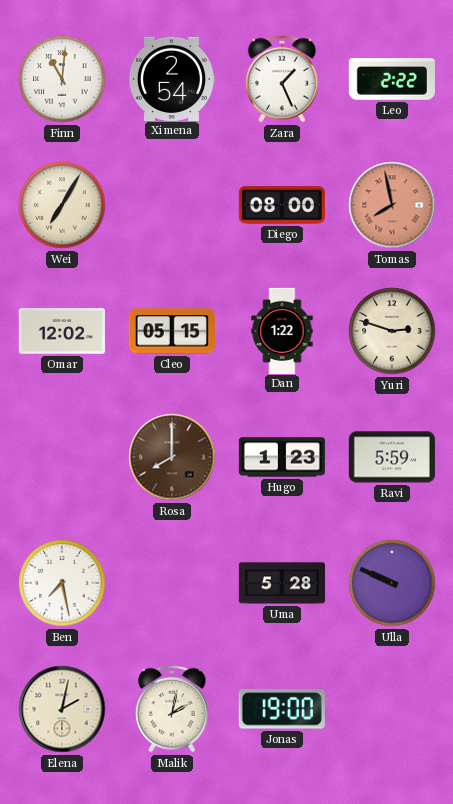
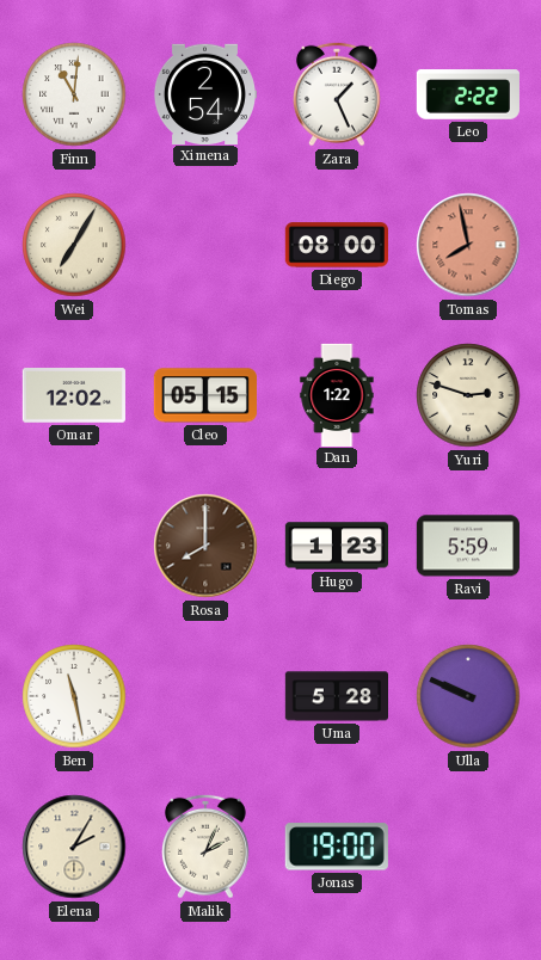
Ben: 7:28 -> 11:28
Elena: 2:02 -> 2:05
Malik: 2:02 -> 2:04
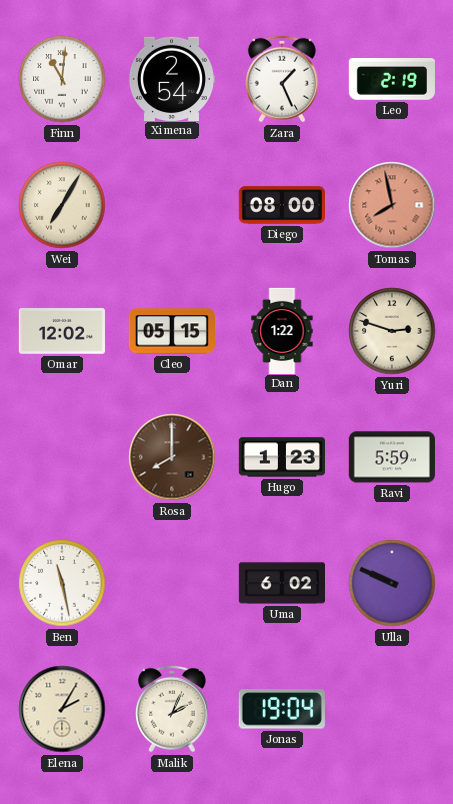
Leo: 2:22 -> 2:19
Uma: 5:28 -> 6:02
Jonas: 19:00 -> 19:04
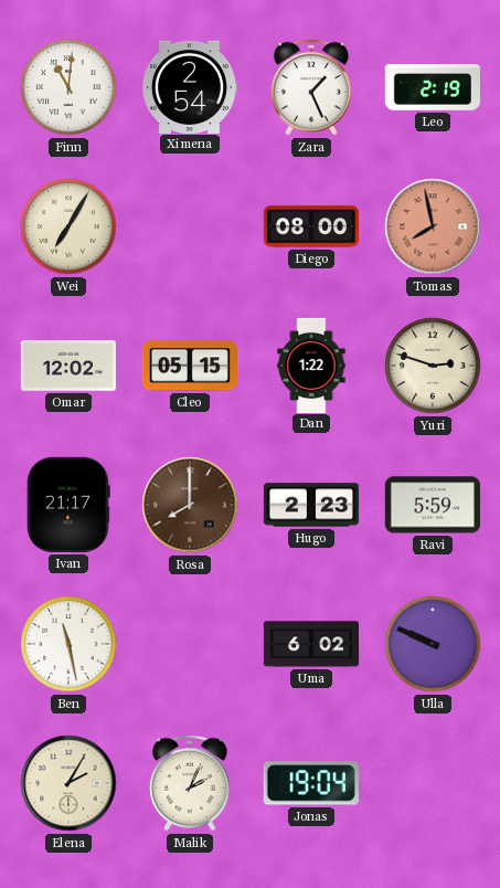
Ivan: none -> 21:17
Hugo: 1:23 -> 2:23
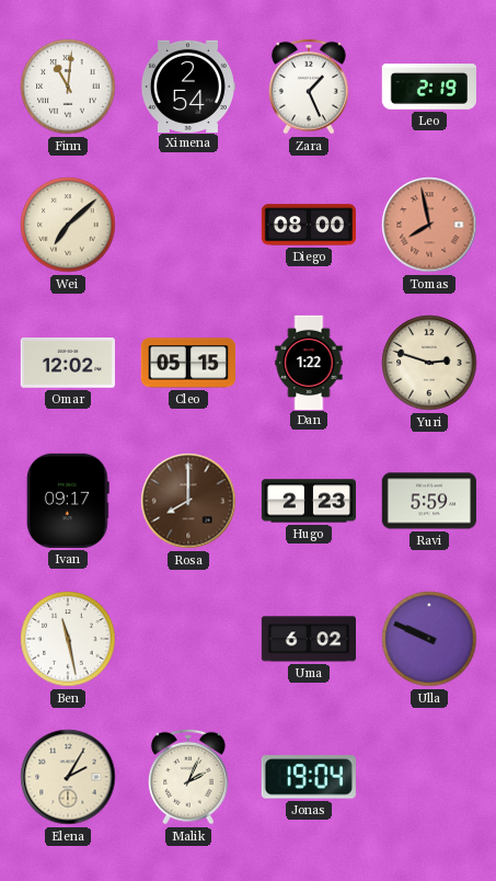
Wei: 7:05 -> 7:08
Ivan: 21:17 -> 09:17
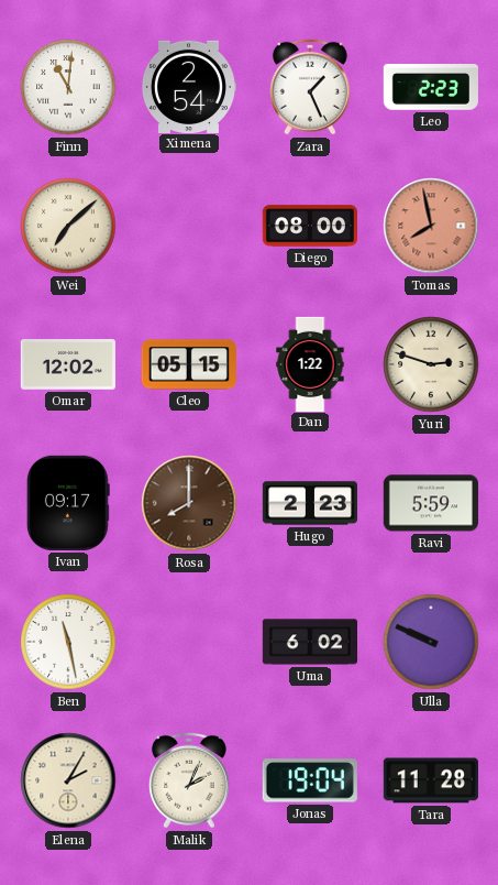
Leo: 2:19 -> 2:23
Tara: none -> 11:28
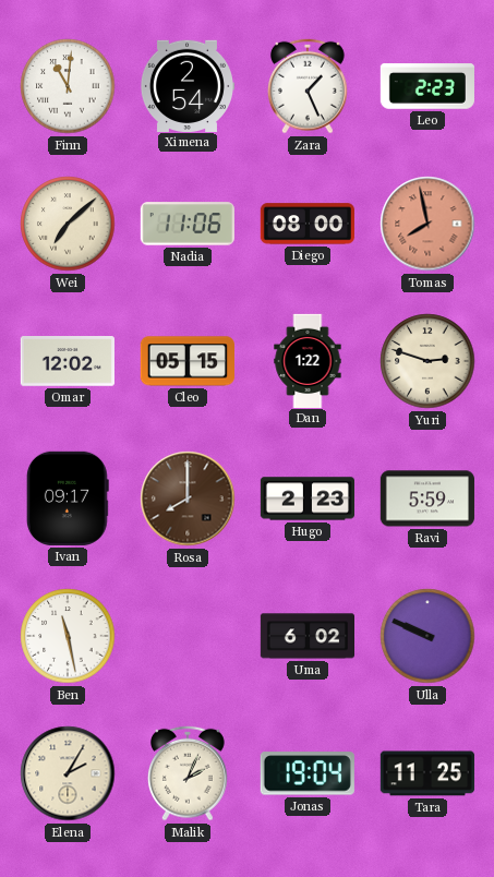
Nadia: none -> 11:06
Tara: 11:28 -> 11:25
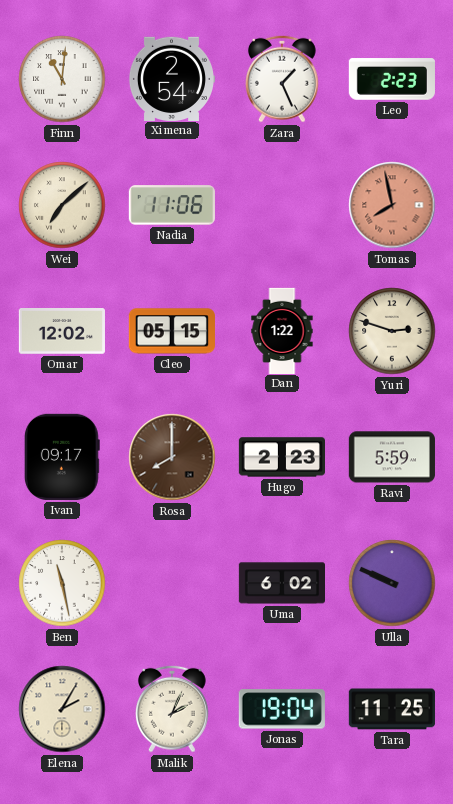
Diego: 08:00 -> none
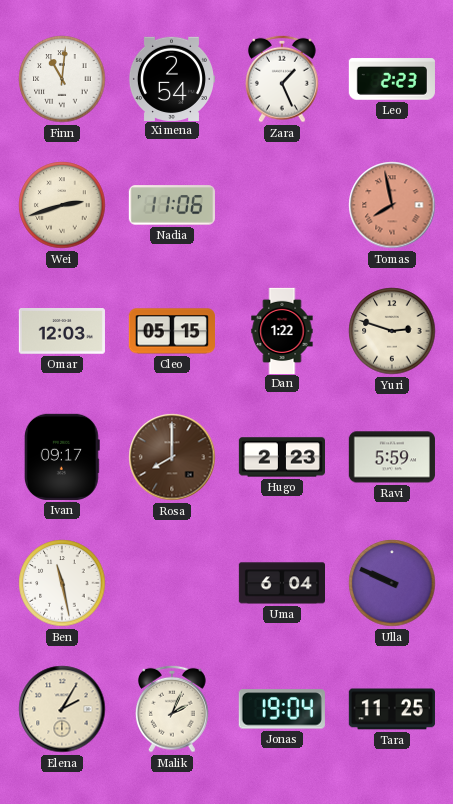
Wei: 7:08 -> 2:42
Omar: 12:02 -> 12:03
Uma: 6:02 -> 6:04
